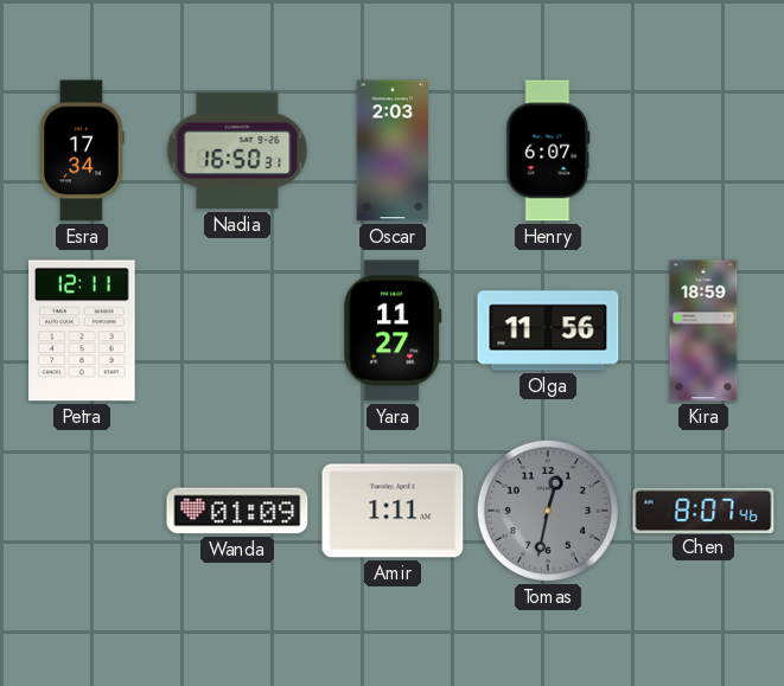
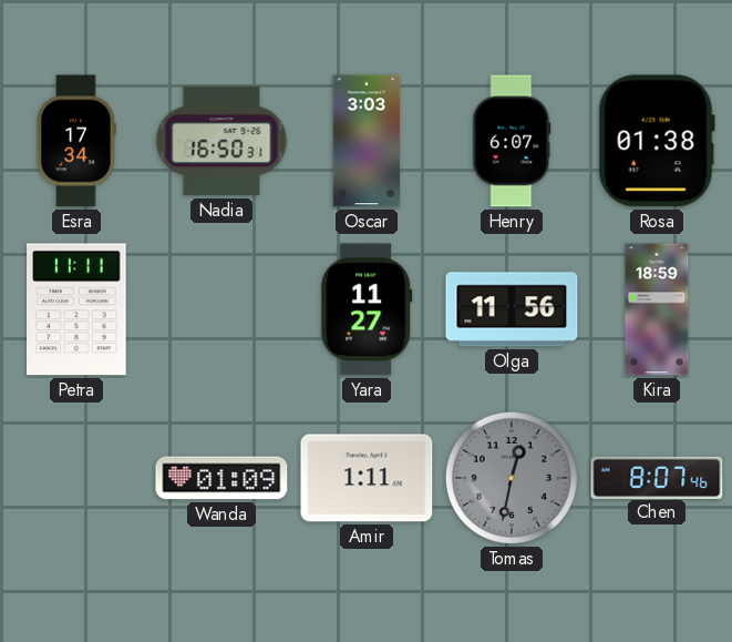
Oscar: 2:03 -> 3:03
Rosa: none -> 01:38
Petra: 12:11 -> 11:11
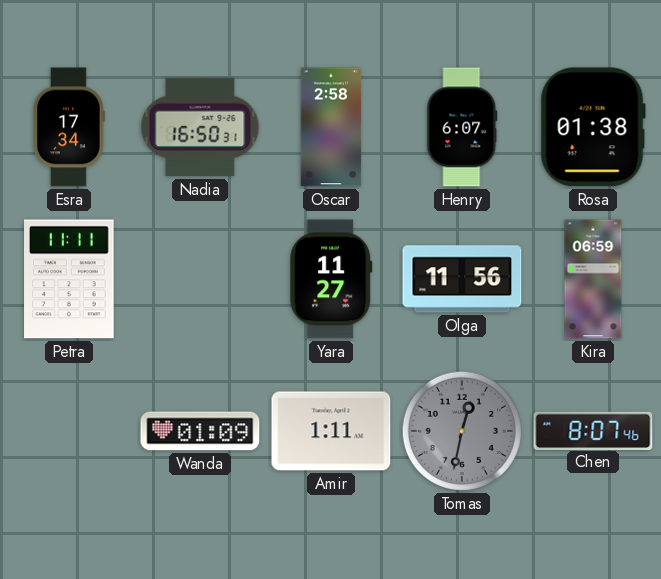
Oscar: 3:03 -> 2:58
Kira: 18:59 -> 06:59
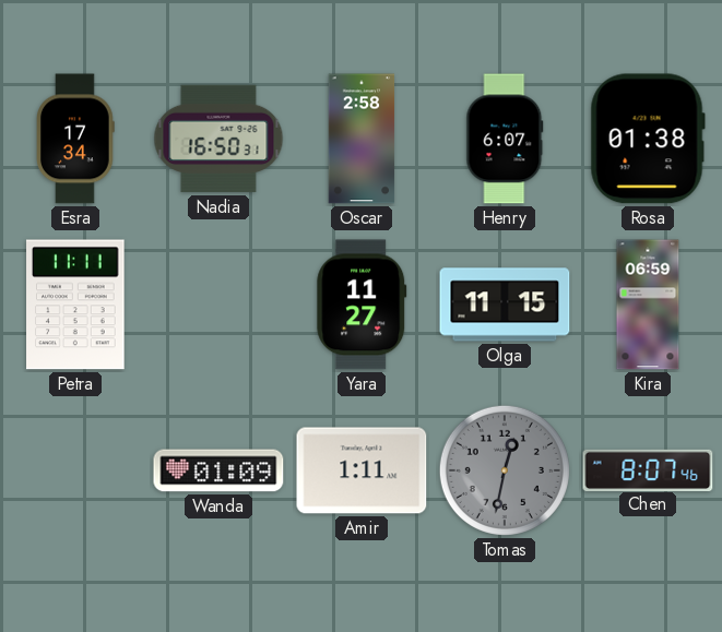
Olga: 11:56 -> 11:15
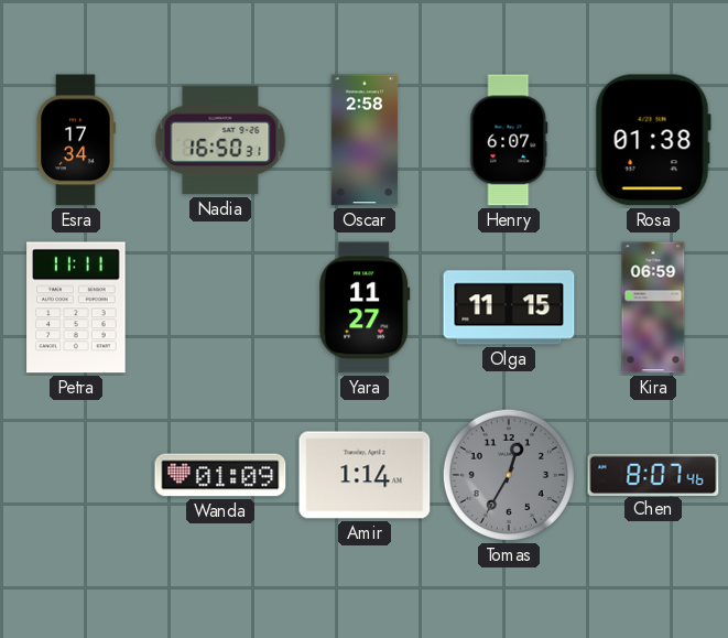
Amir: 1:11 -> 1:14
Tomas: 12:32 -> 12:35
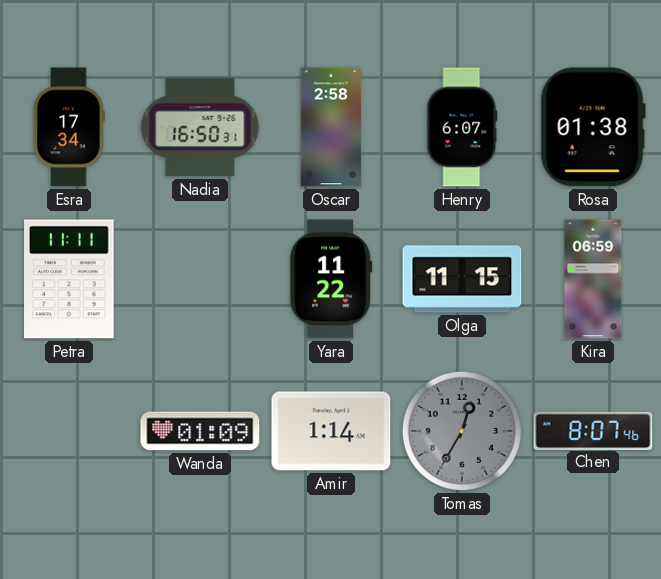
Yara: 11:27 -> 11:22
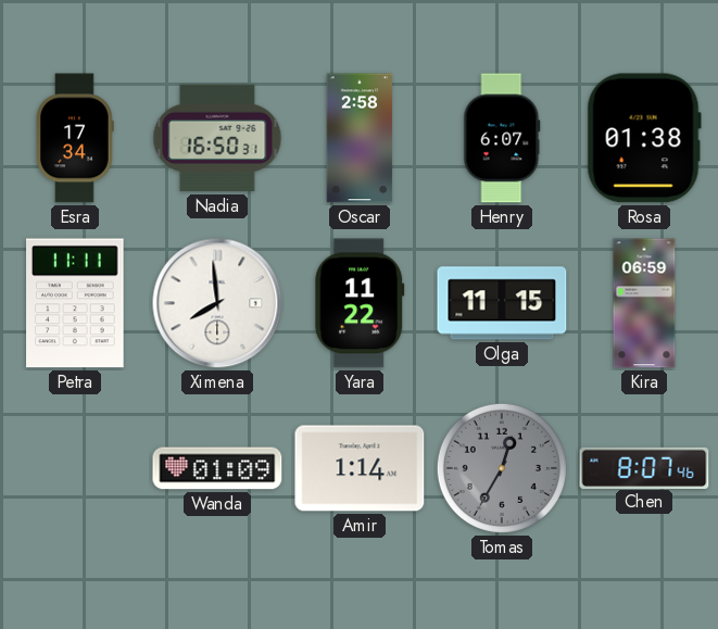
Ximena: none -> 7:59
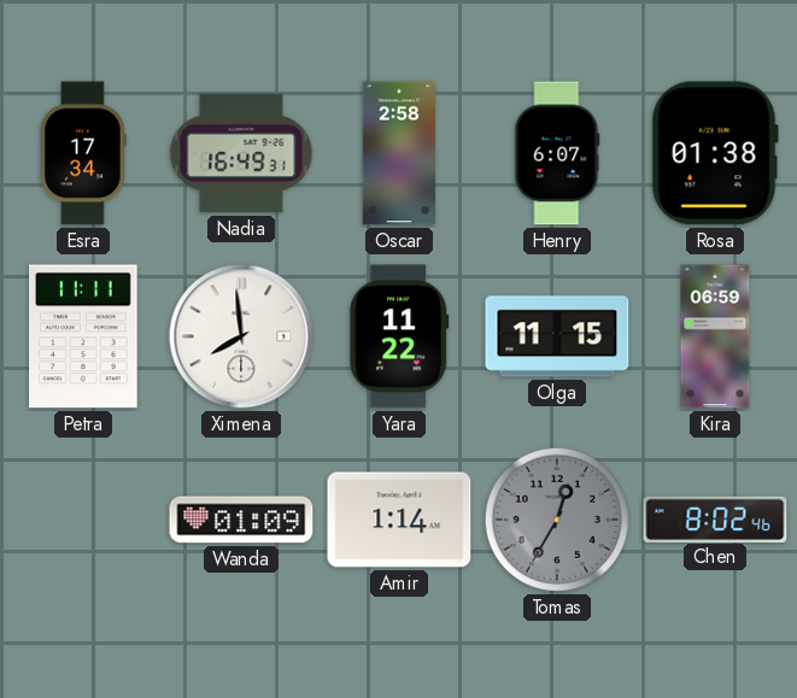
Nadia: 16:50 -> 16:49
Chen: 8:07 -> 8:02
